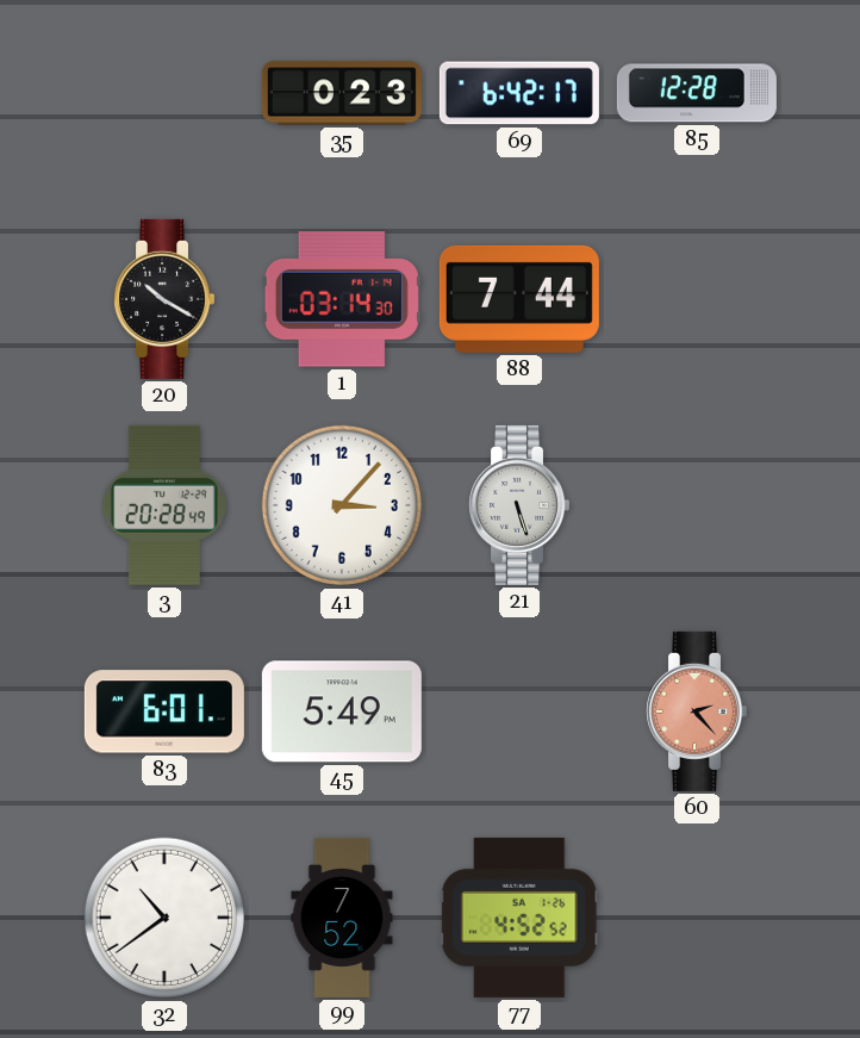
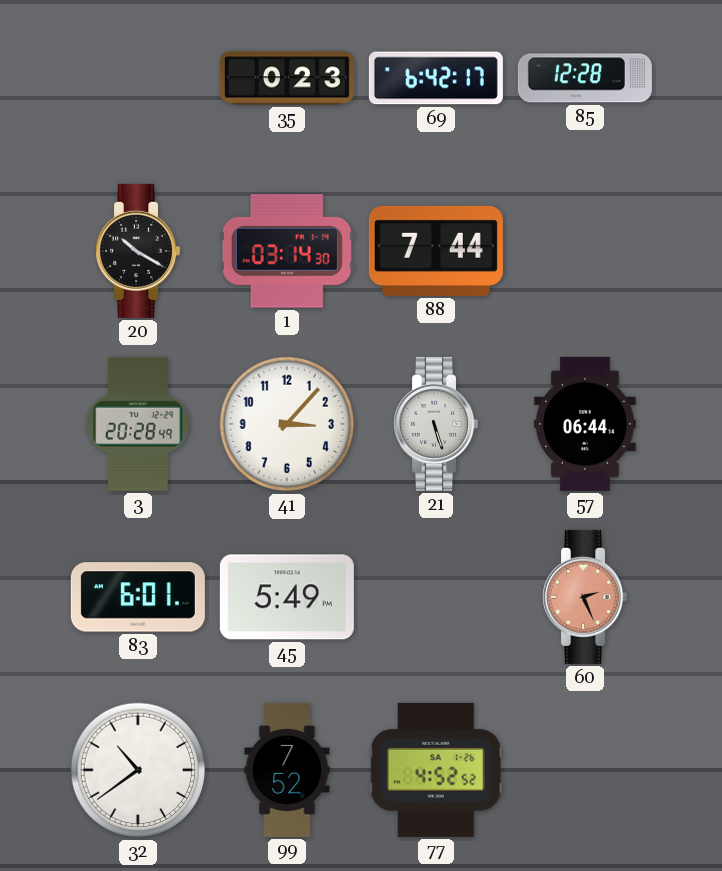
57: none -> 06:44
60: 2:23 -> 2:26
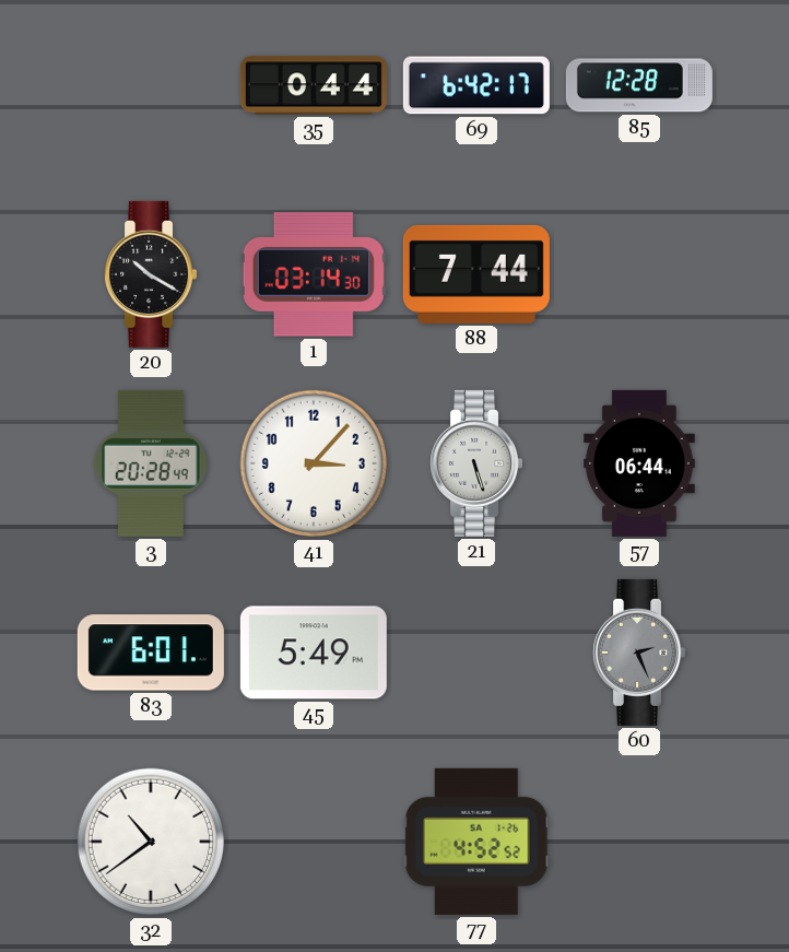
35: 0:23 -> 0:44
60 dial: salmon -> grey
99: 7:52 -> none
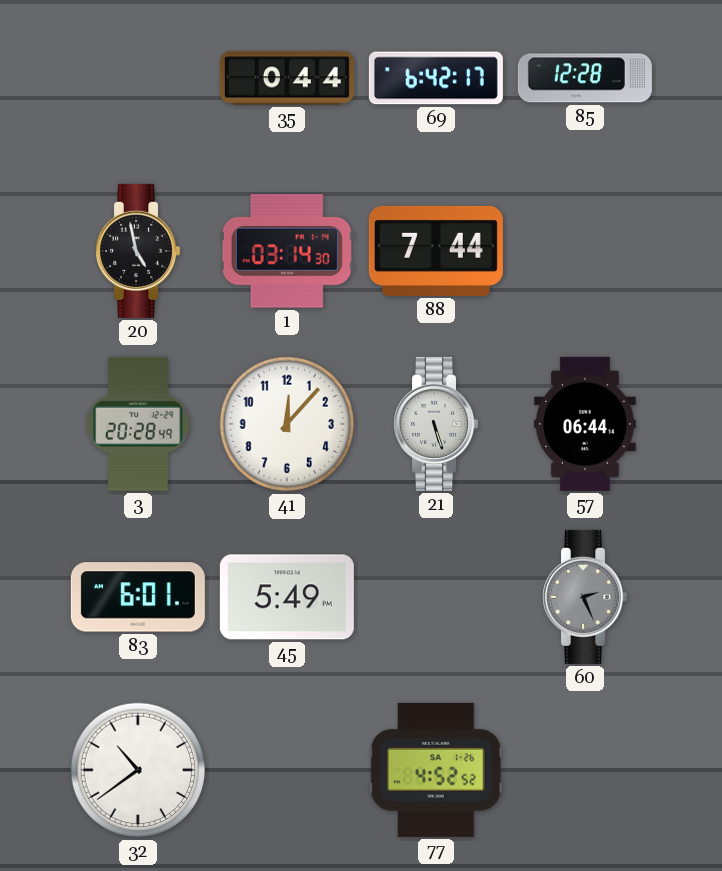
20: 10:20 -> 4:58
41: 3:07 -> 12:07
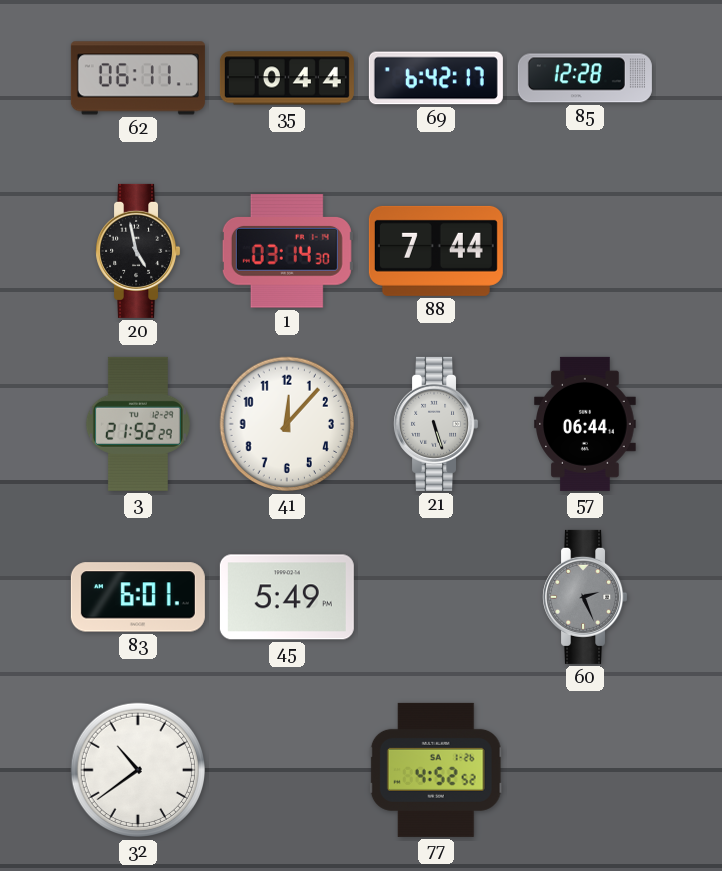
62: none -> 06:11
3: 20:28 -> 21:52
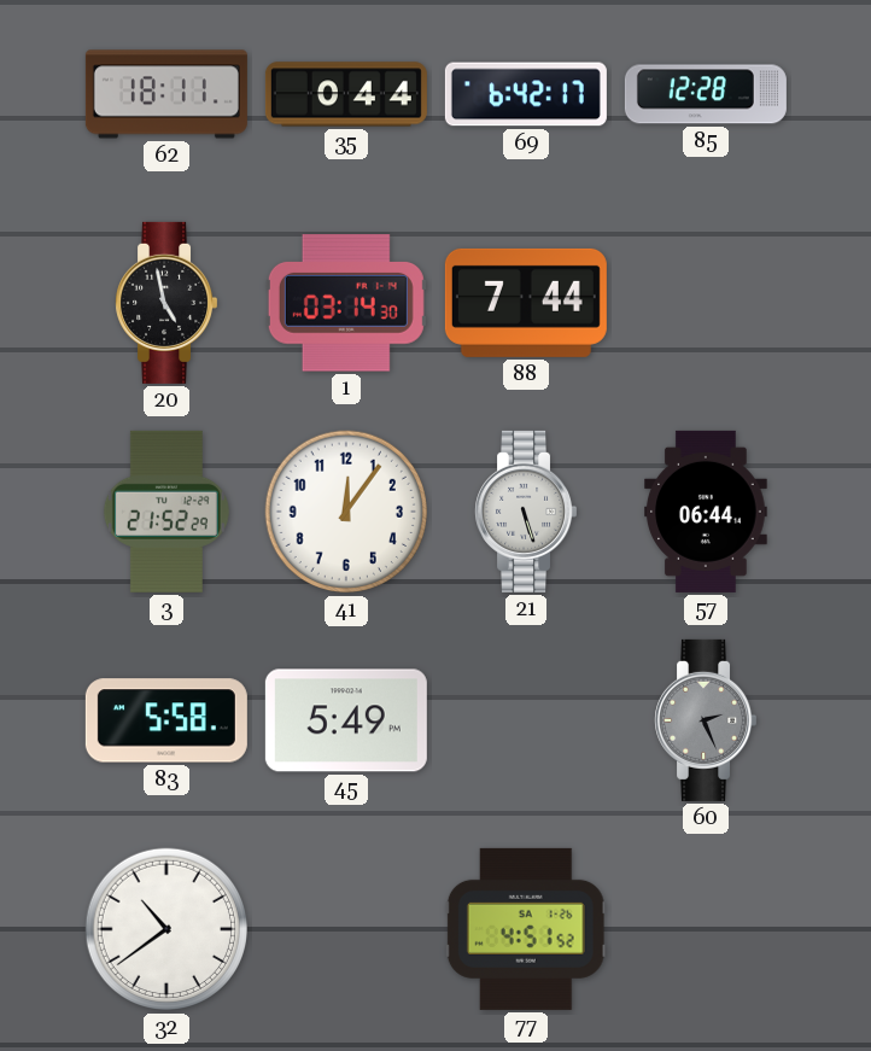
62: 06:11 -> 18:11
41: 12:07 -> 12:06
83: 6:01 -> 5:58
77: 4:52 -> 4:51
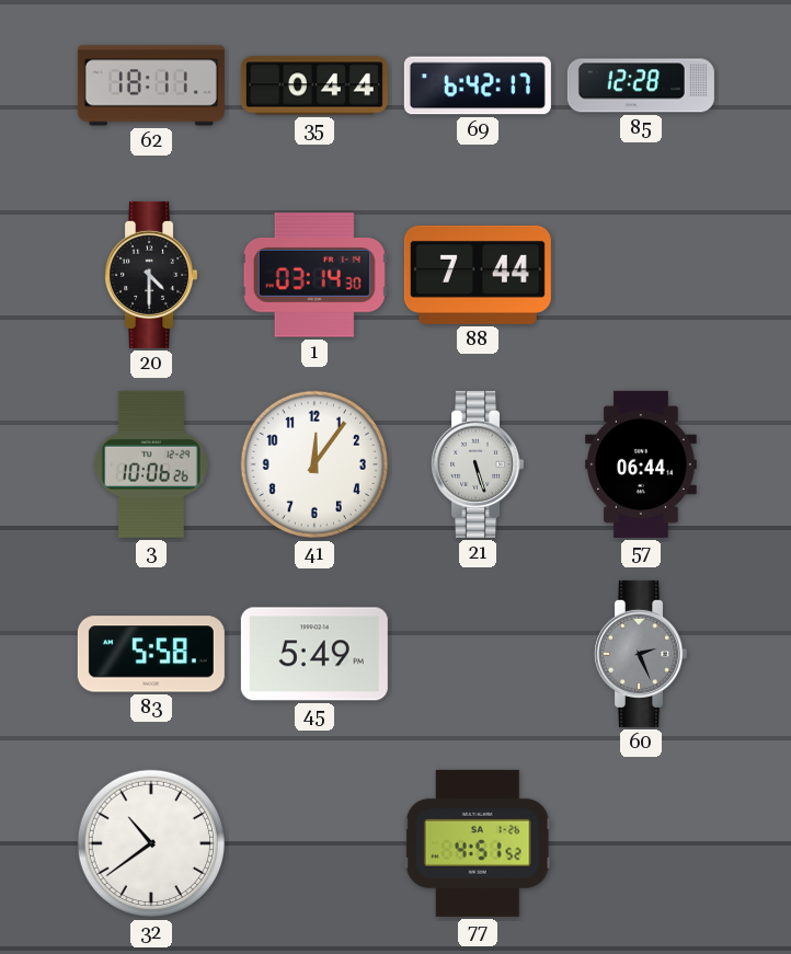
20: 4:58 -> 4:30
3: 21:52 -> 10:06
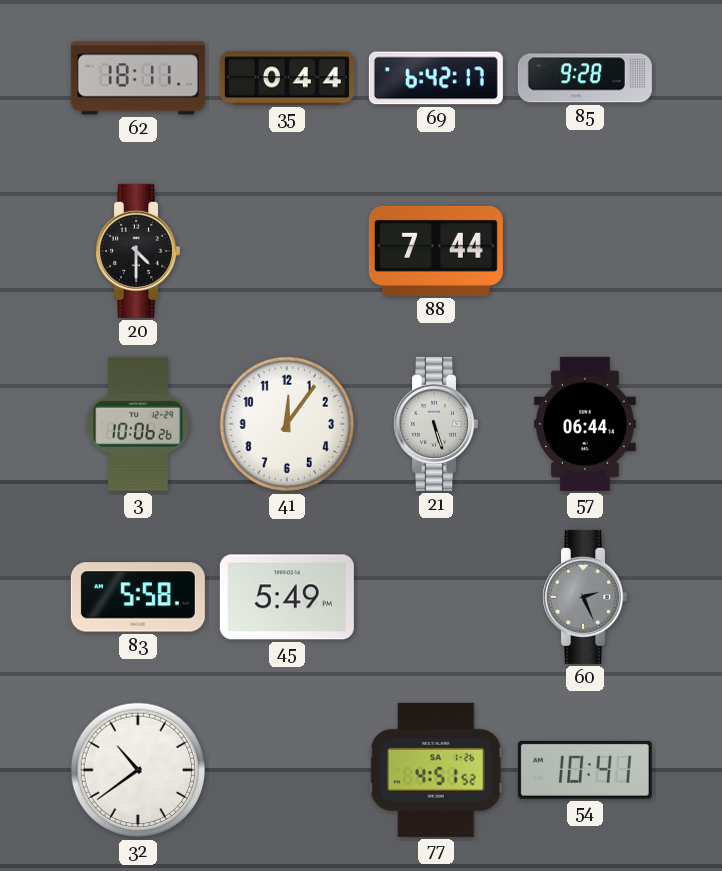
85: 12:28 -> 9:28
1: 03:14 -> none
54: none -> 10:41
